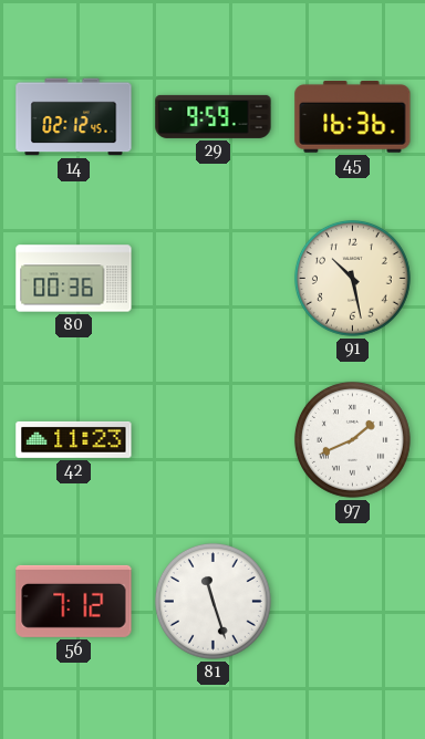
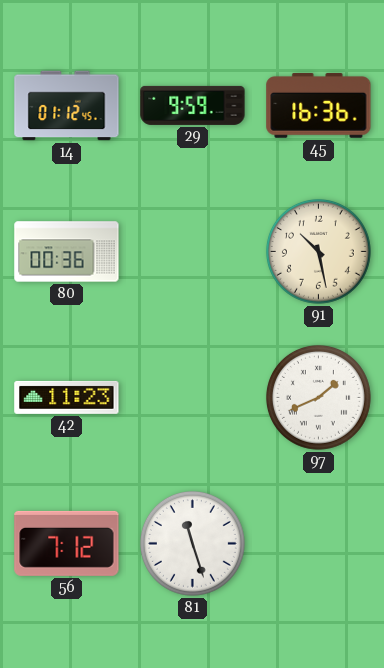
14: 02:12 -> 01:12
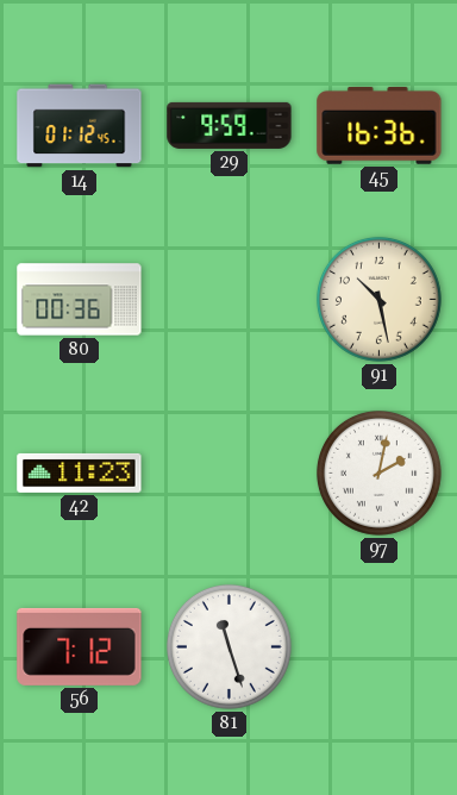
97: 1:41 -> 2:02
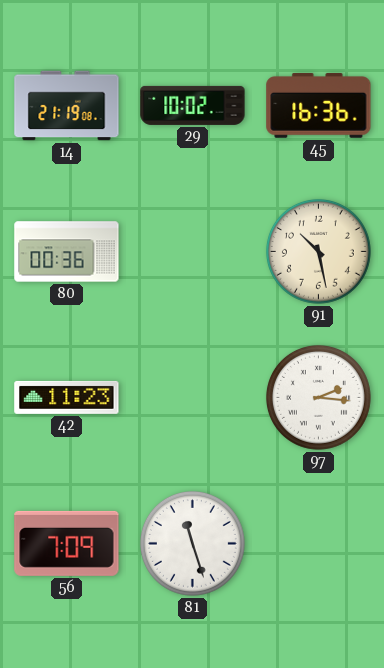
14: 01:12 -> 21:19
29: 9:59 -> 10:02
97: 2:02 -> 2:16
56: 7:12 -> 7:09
